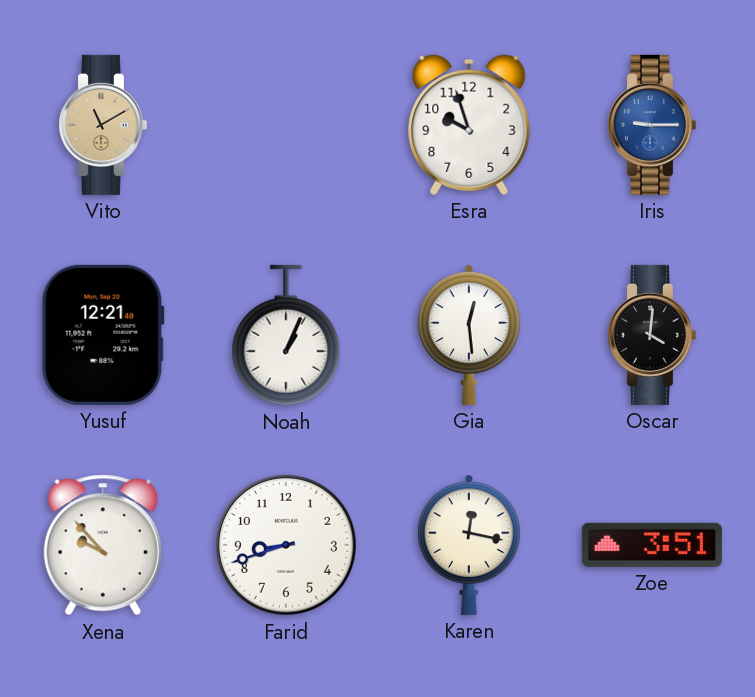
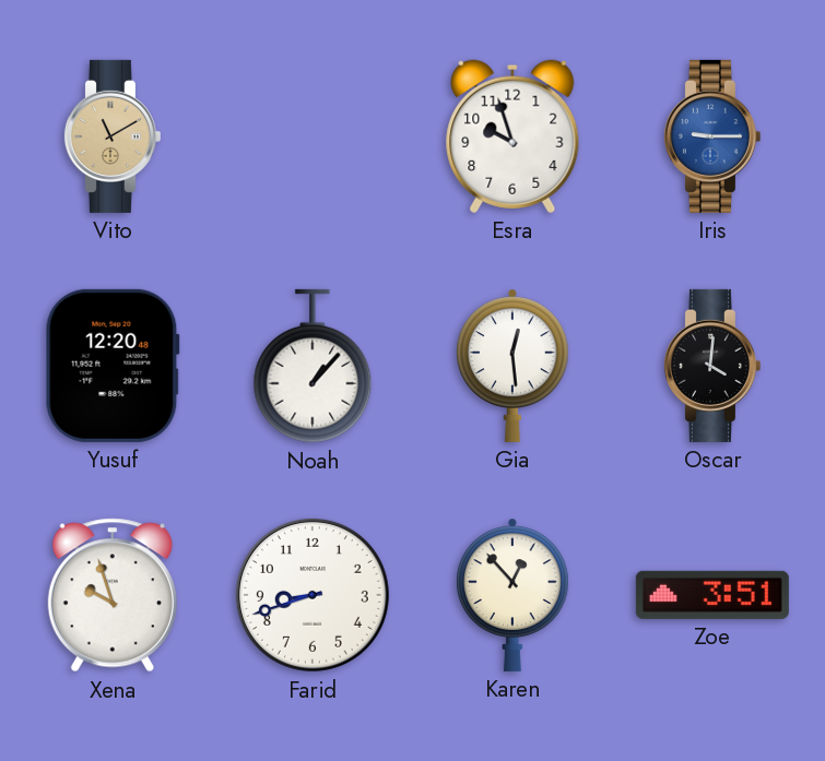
Yusuf: 12:21 -> 12:20
Noah: 1:04 -> 1:07
Xena: 9:53 -> 9:57
Karen: 12:17 -> 12:53
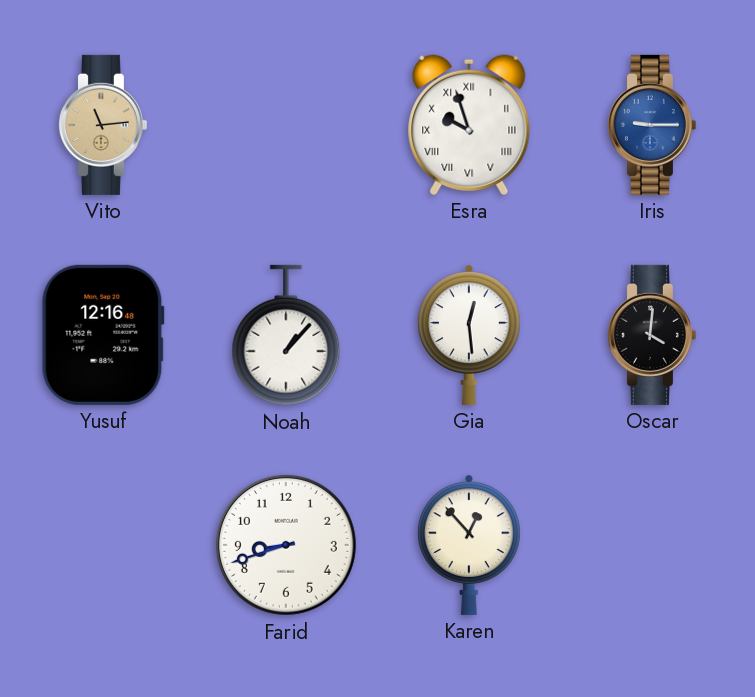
Vito: 11:10 -> 11:14
Esra numerals: Arabic -> Roman
Yusuf: 12:20 -> 12:16
Xena: 9:57 -> none
Zoe: 3:51 -> none
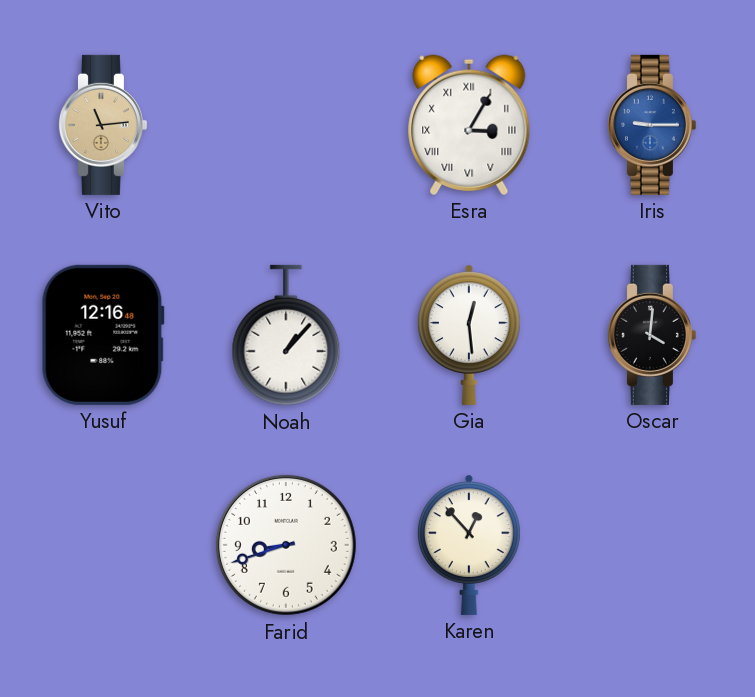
Esra: 9:57 -> 3:05
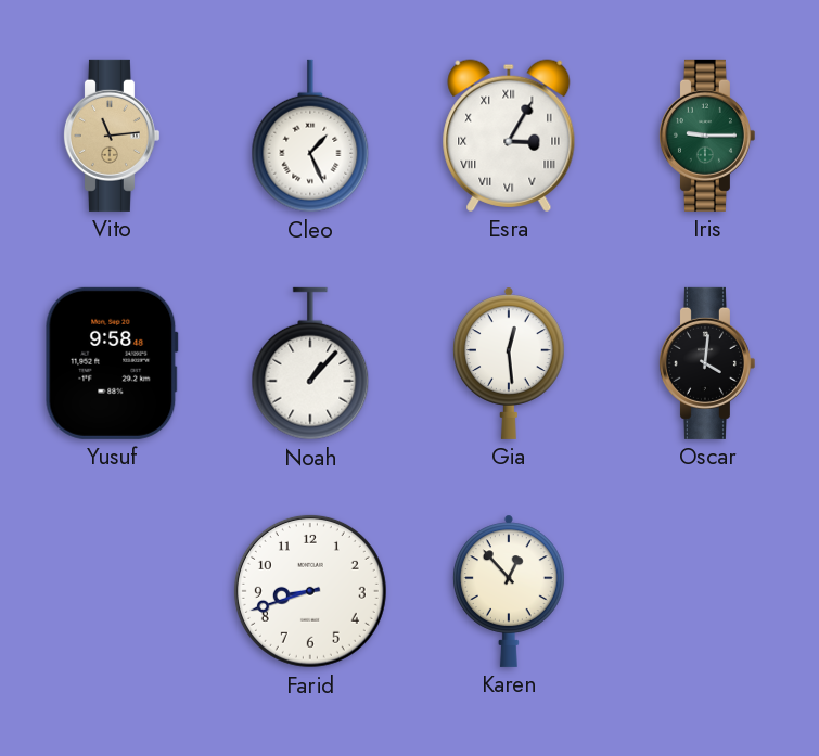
Cleo: none -> 1:26
Iris dial: blue -> green
Yusuf: 12:16 -> 9:58
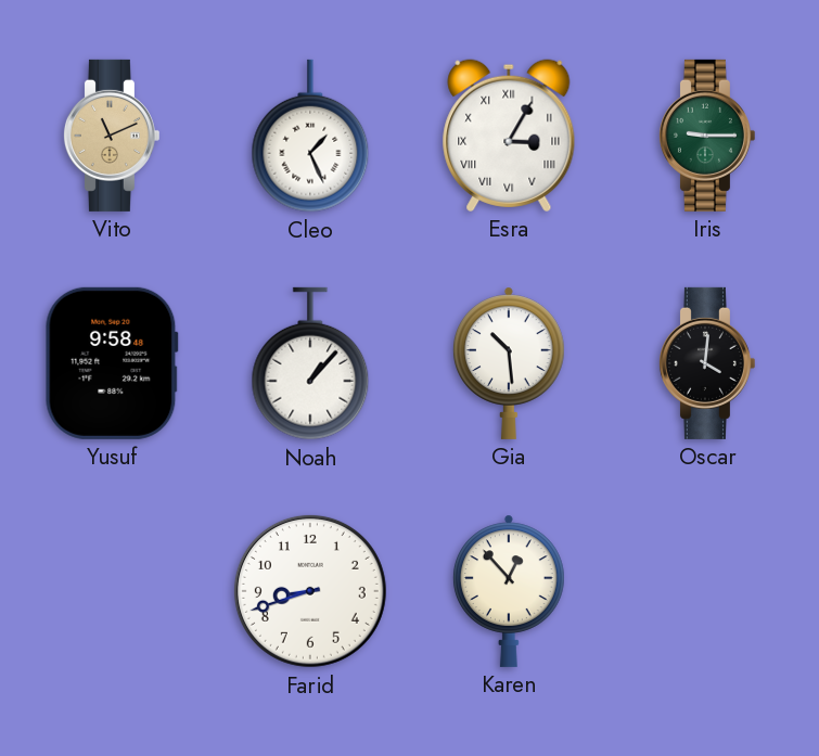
Vito: 11:14 -> 11:11
Gia: 12:29 -> 10:29
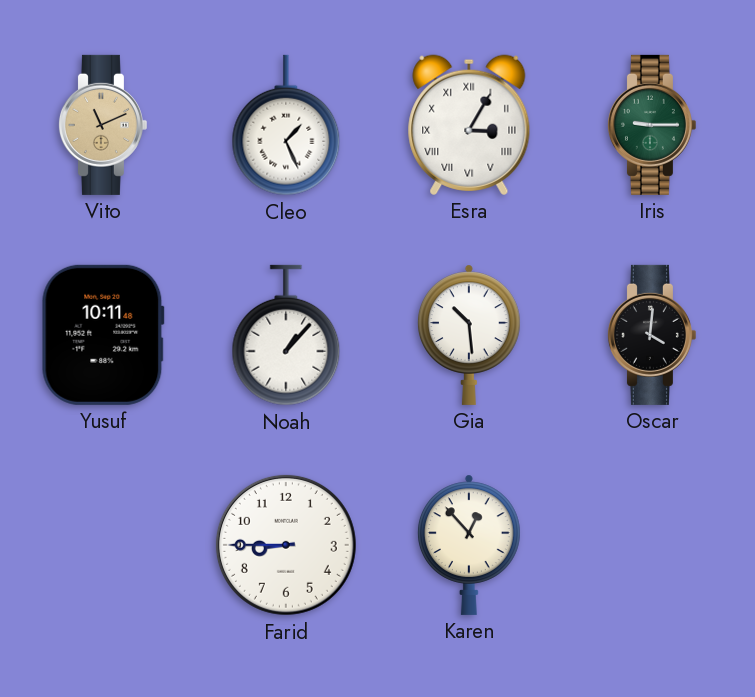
Yusuf: 9:58 -> 10:11
Farid: 8:42 -> 8:45
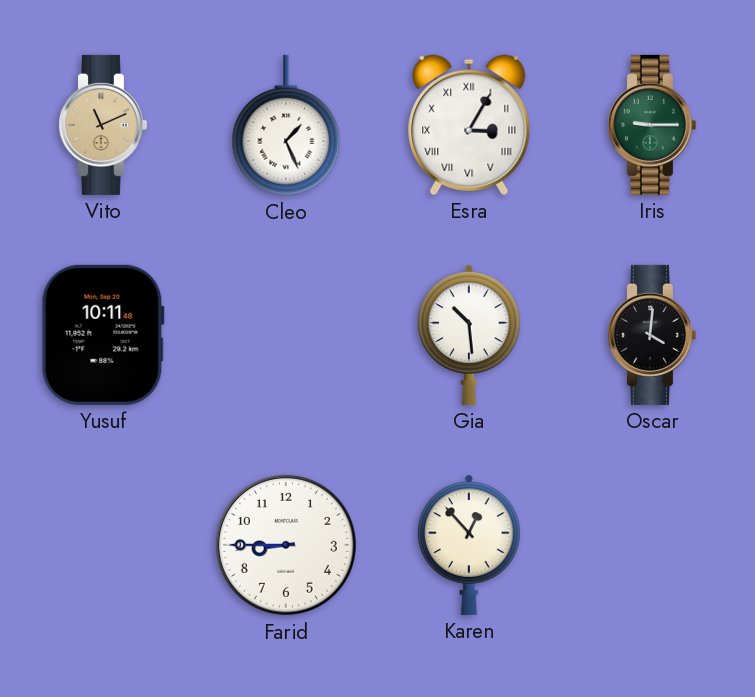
Noah: 1:07 -> none
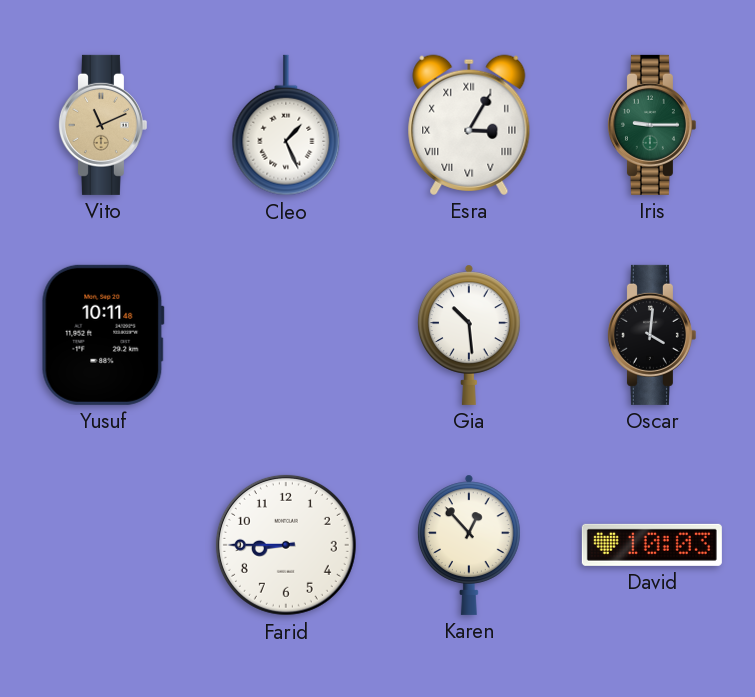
David: none -> 10:03
